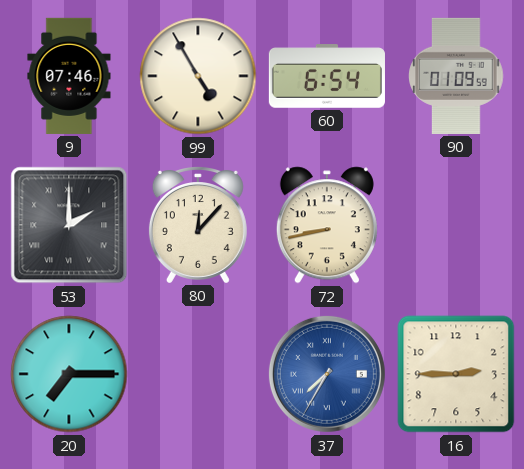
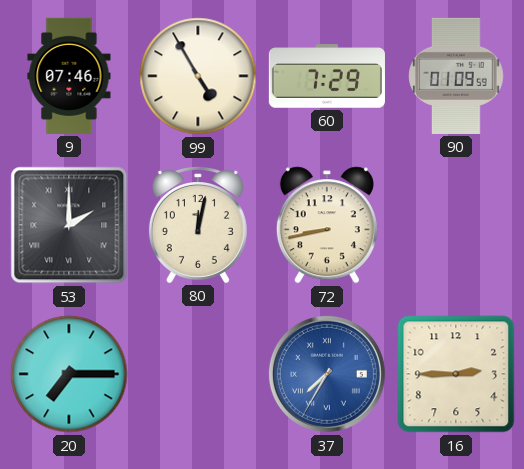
60: 6:54 -> 7:29
80: 12:07 -> 12:02
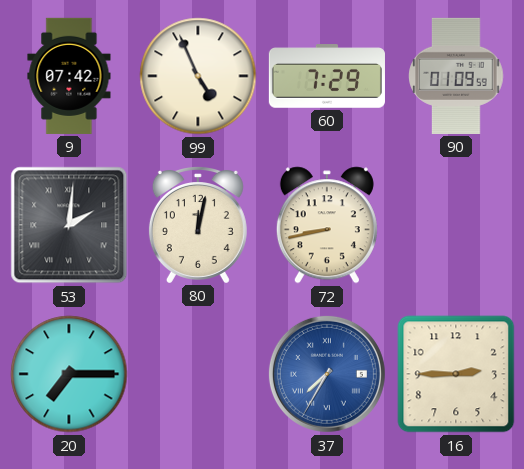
9: 07:46 -> 07:42
99: 4:55 -> 4:56
53: 2:00 -> 2:01
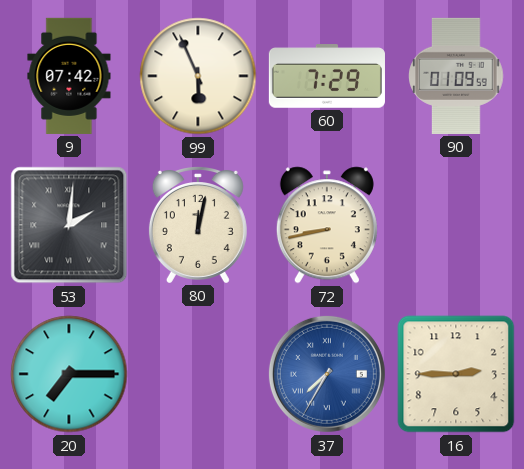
99: 4:56 -> 5:56
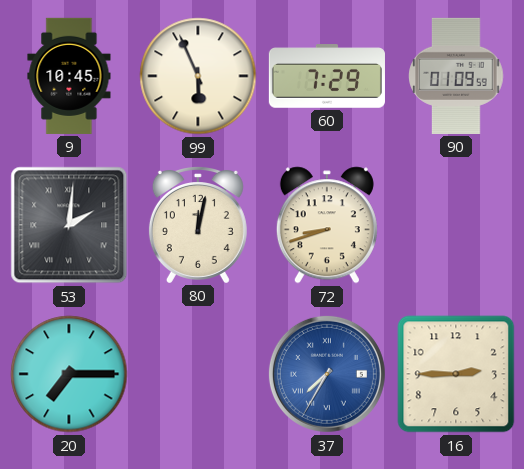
9: 07:42 -> 10:45
72: 8:43 -> 8:42
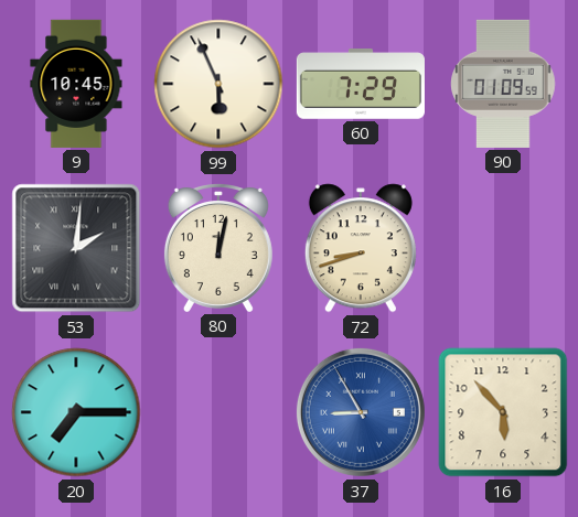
37: 7:35 -> 8:55
16: 2:45 -> 5:53
